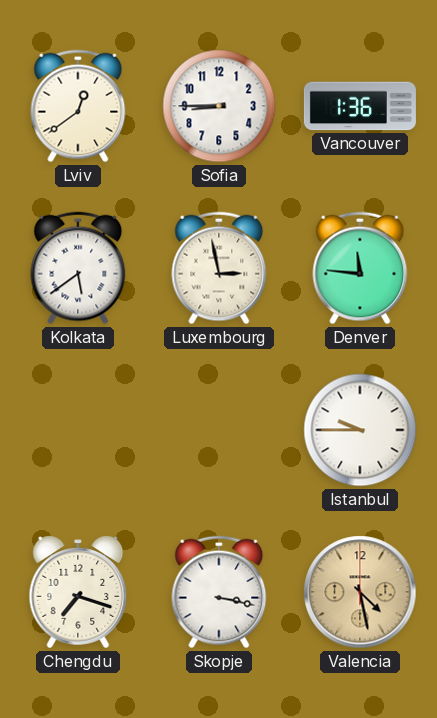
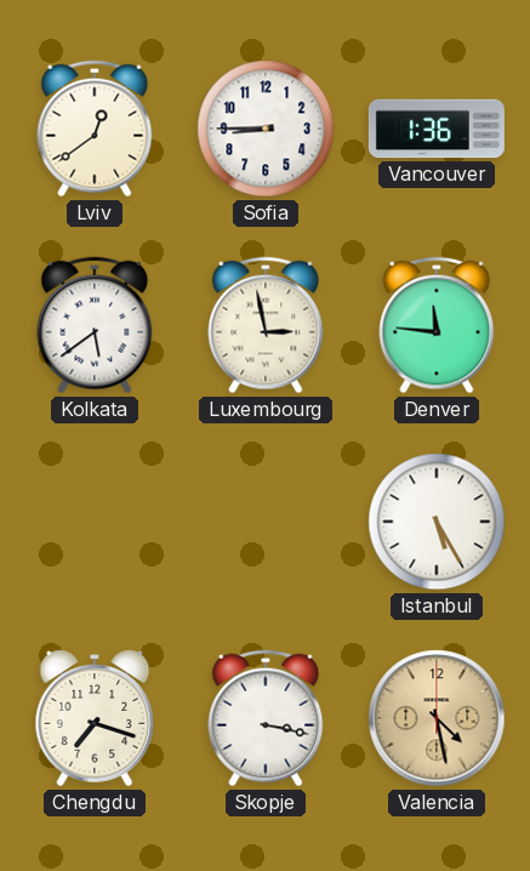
Istanbul: 9:45 -> 5:25
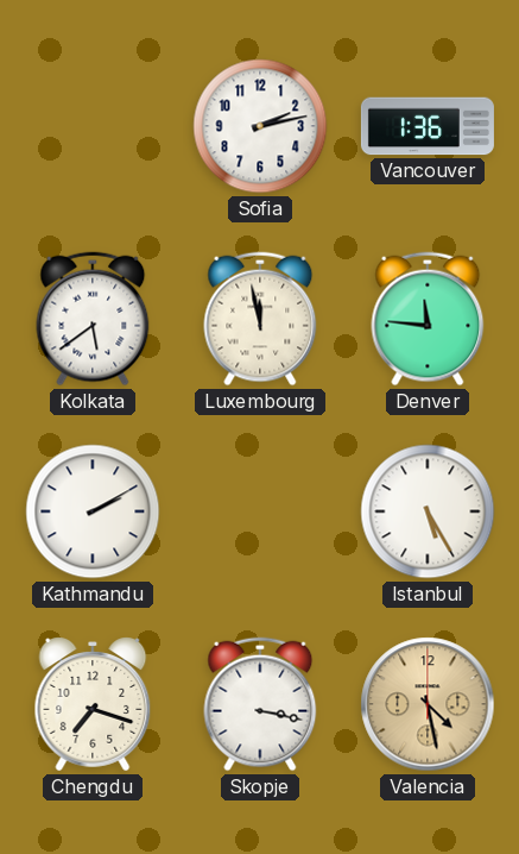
Lviv: 12:39 -> none
Sofia: 8:45 -> 2:13
Luxembourg: 2:58 -> 11:58
Kathmandu: none -> 2:10
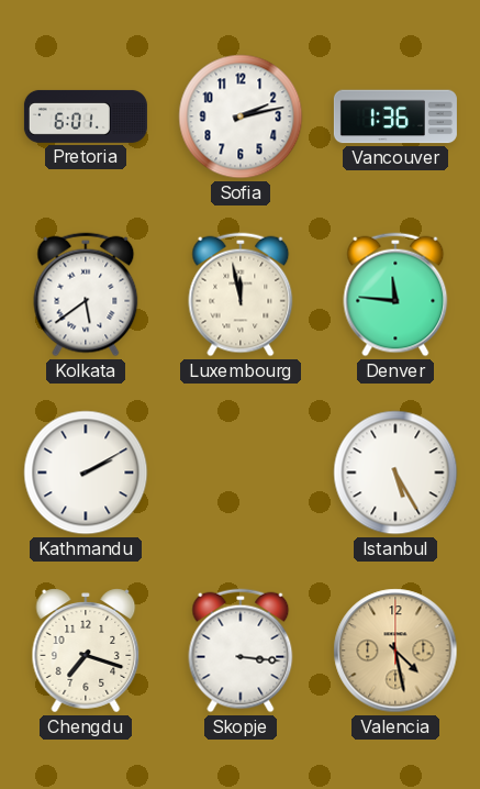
Pretoria: none -> 6:01
Skopje: 3:17 -> 3:16
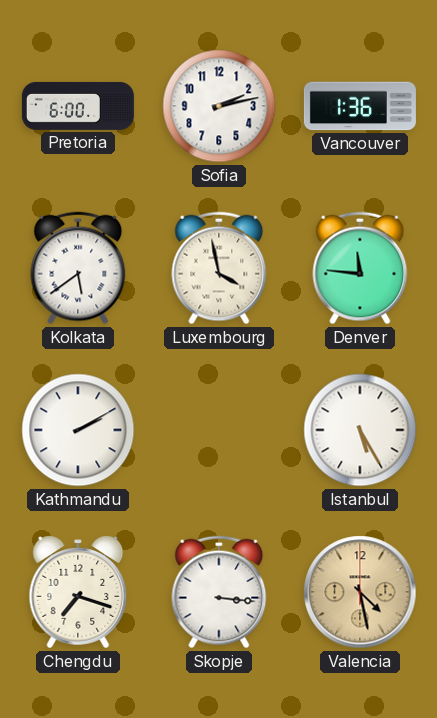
Pretoria: 6:01 -> 6:00
Luxembourg: 11:58 -> 3:58
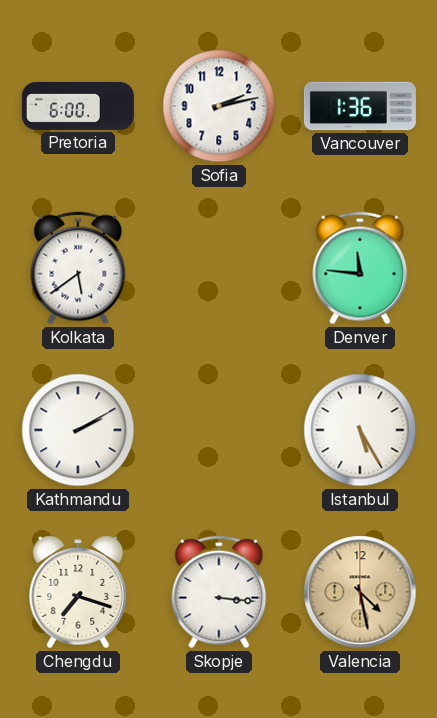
Luxembourg: 3:58 -> none
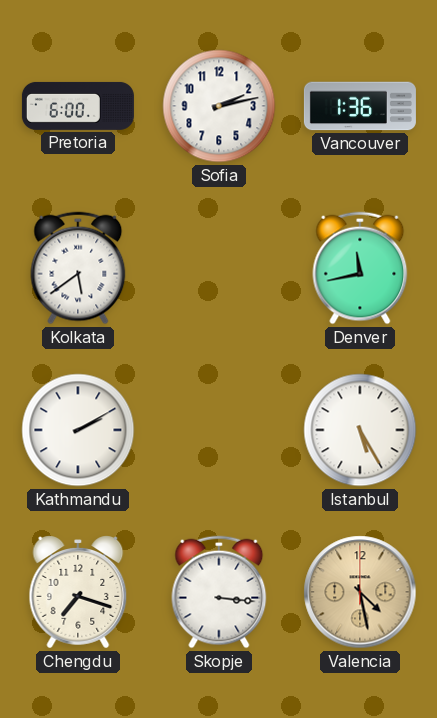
Denver: 11:46 -> 11:43
